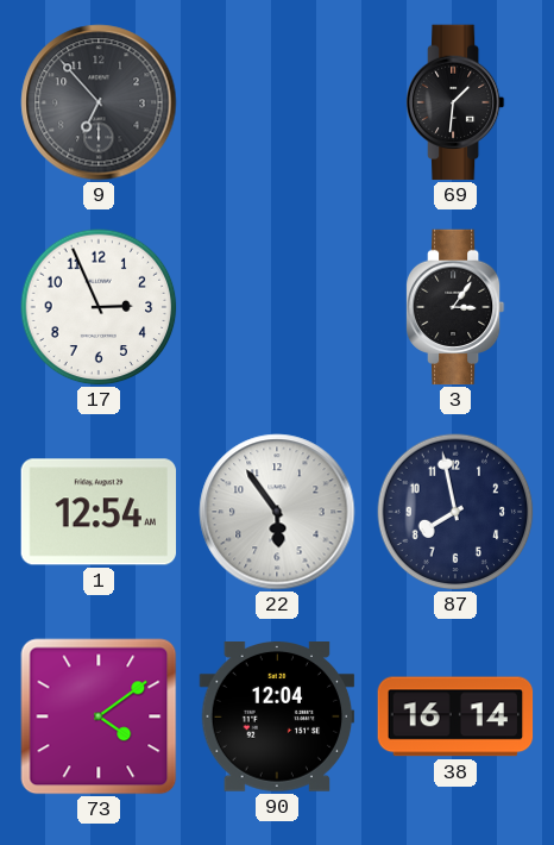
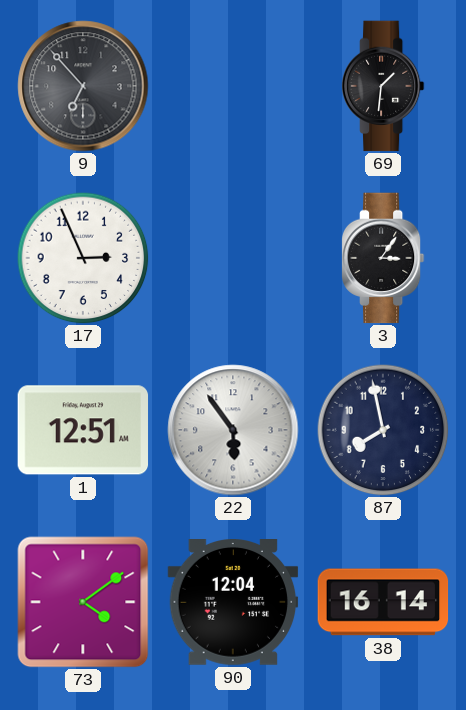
1: 12:54 -> 12:51
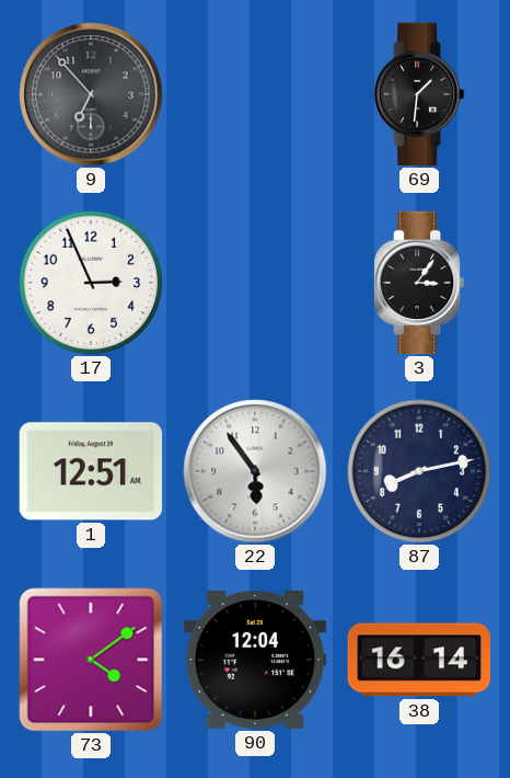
87: 7:58 -> 8:13
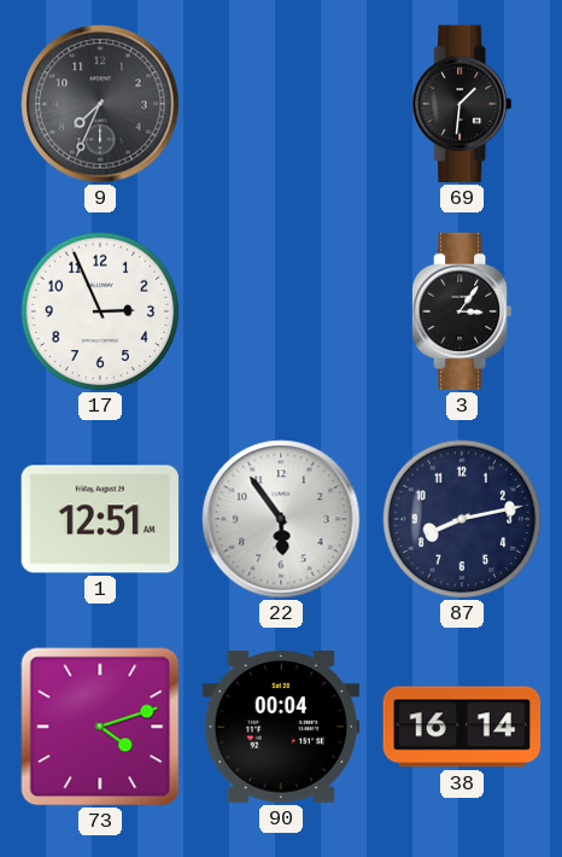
9: 6:53 -> 7:34
73: 4:09 -> 4:12
90: 12:04 -> 00:04
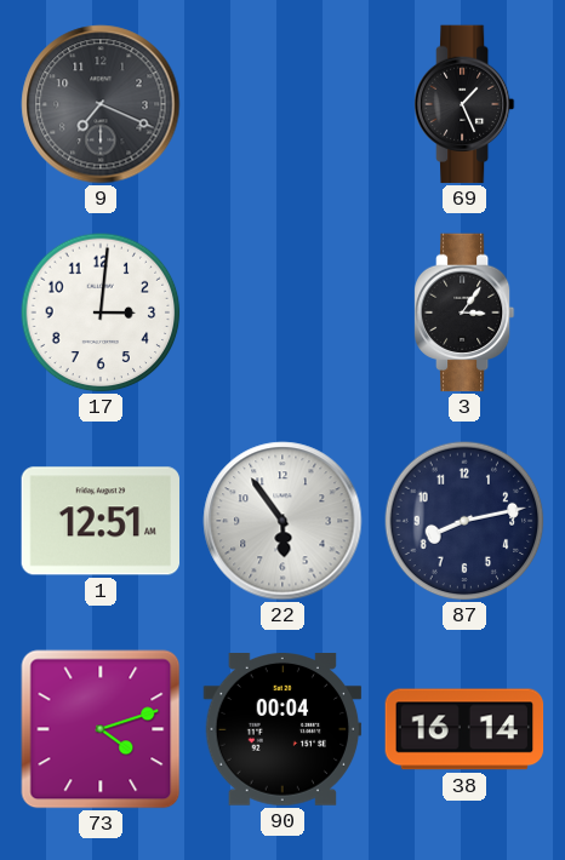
9: 7:34 -> 7:19
69: 1:31 -> 1:26
17: 2:56 -> 3:01
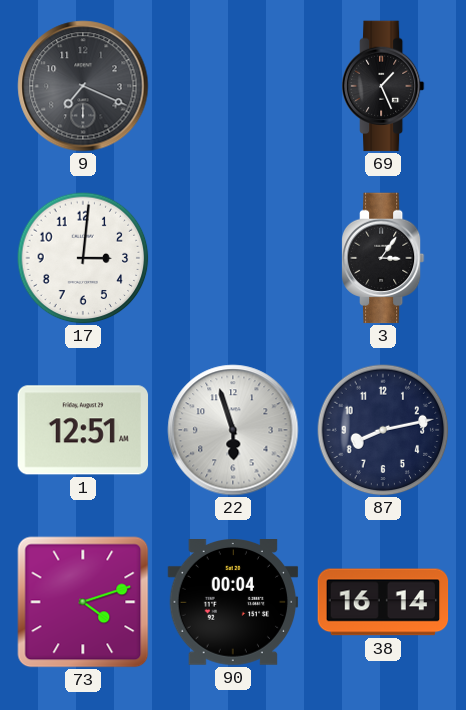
22: 5:54 -> 5:57
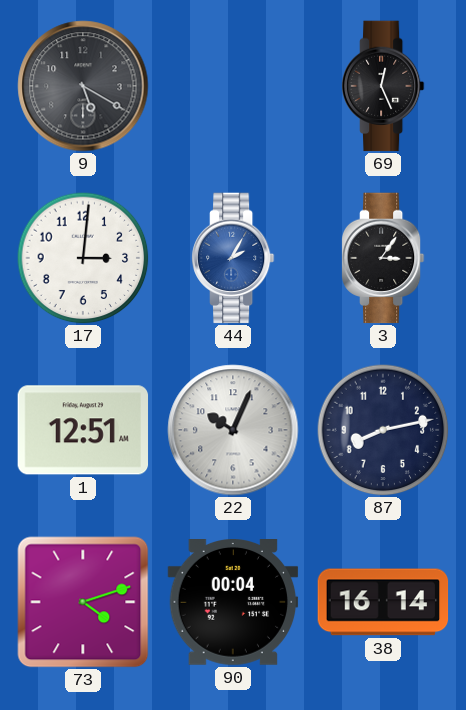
9: 7:19 -> 5:20
69: 1:26 -> 12:26
44: none -> 2:05
22: 5:57 -> 10:04
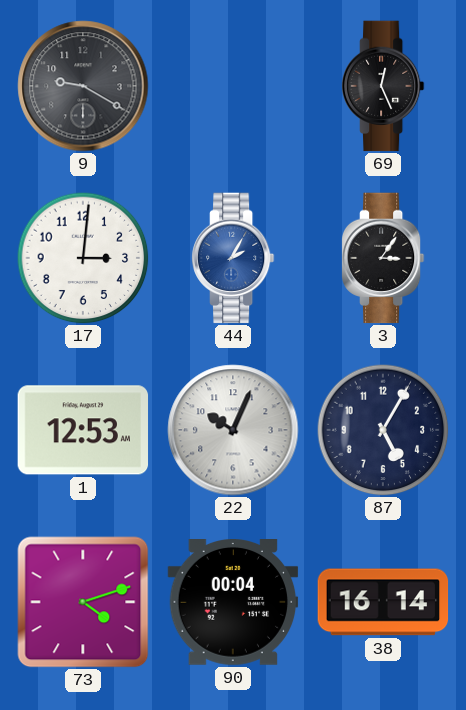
9: 5:20 -> 9:20
1: 12:51 -> 12:53
87: 8:13 -> 5:05
